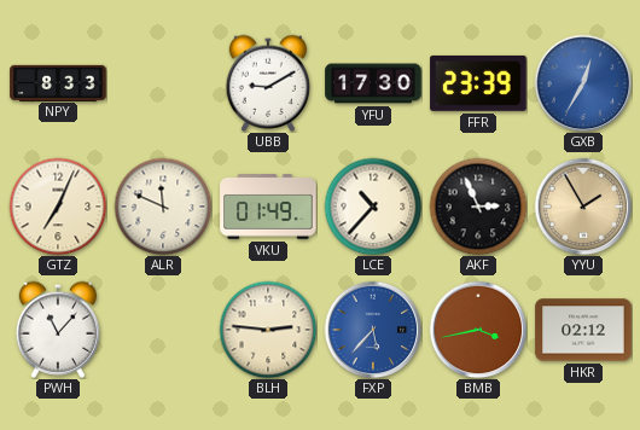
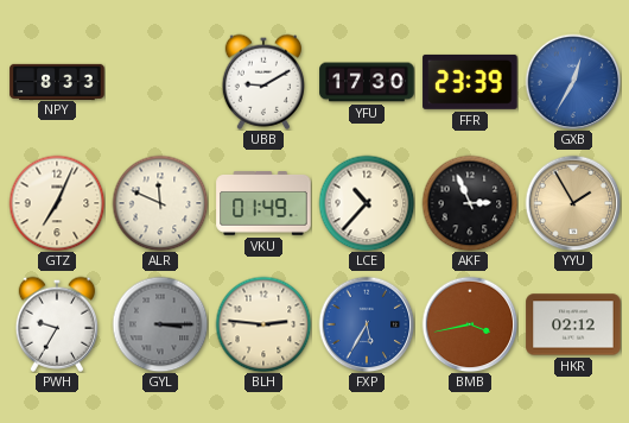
PWH: 11:07 -> 9:35
GYL: none -> 3:15
FXP: 5:37 -> 5:35
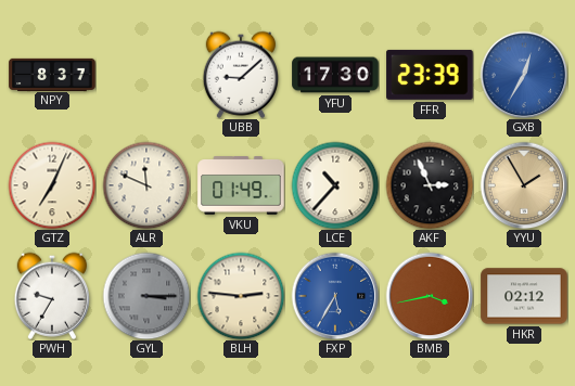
NPY: 8:33 -> 8:37
UBB: 9:10 -> 9:08
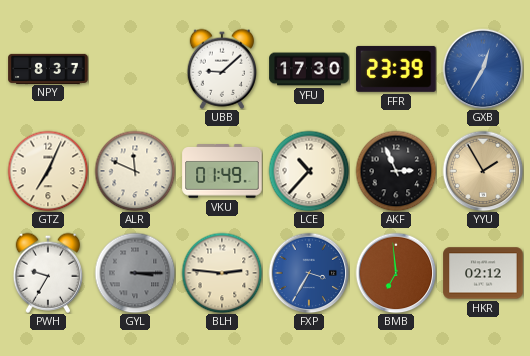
FXP: 5:35 -> 3:35
BMB: 3:43 -> 6:59
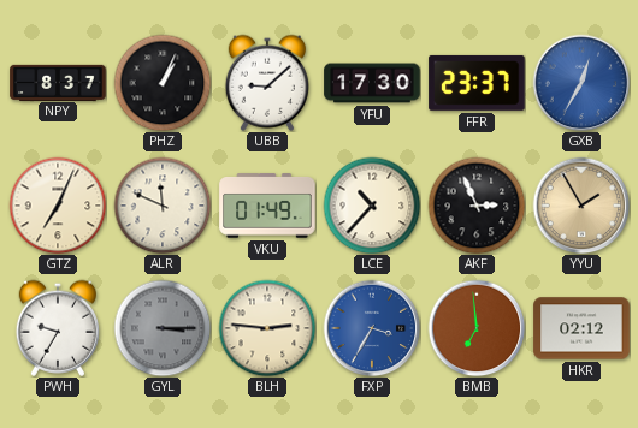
PHZ: none -> 1:04
FFR: 23:39 -> 23:37
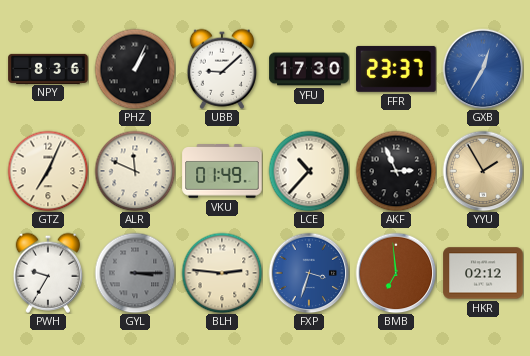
NPY: 8:37 -> 8:36
FXP: 3:35 -> 3:33
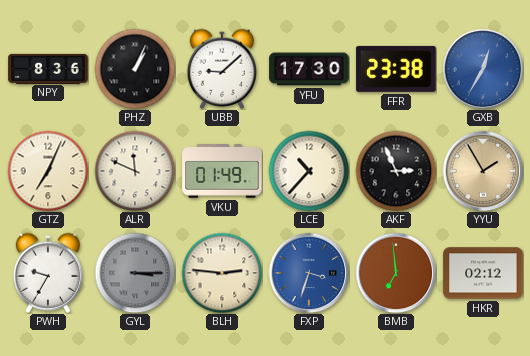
FFR: 23:37 -> 23:38
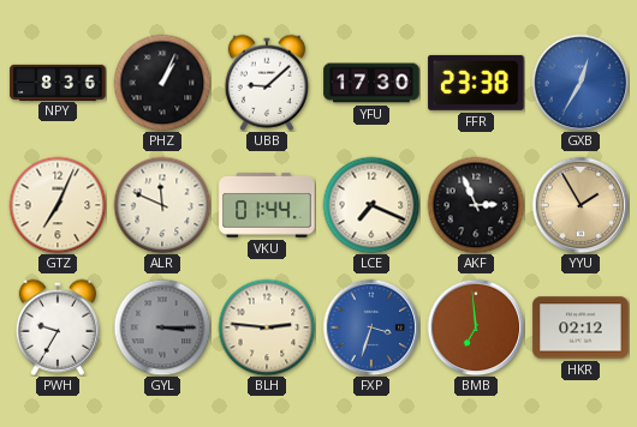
VKU: 01:49 -> 01:44
LCE: 10:37 -> 7:19
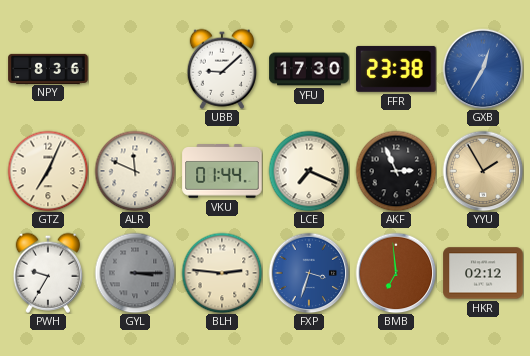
PHZ: 1:04 -> none
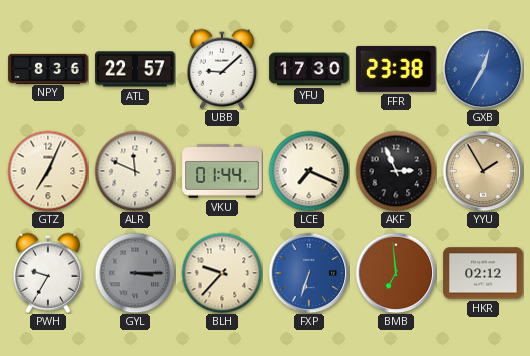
ATL: none -> 22:57
BLH: 2:46 -> 9:37
FXP: 3:33 -> 6:33
